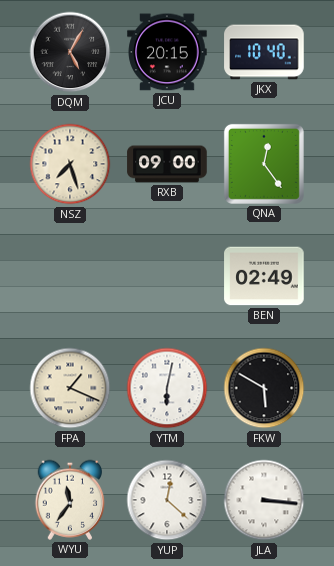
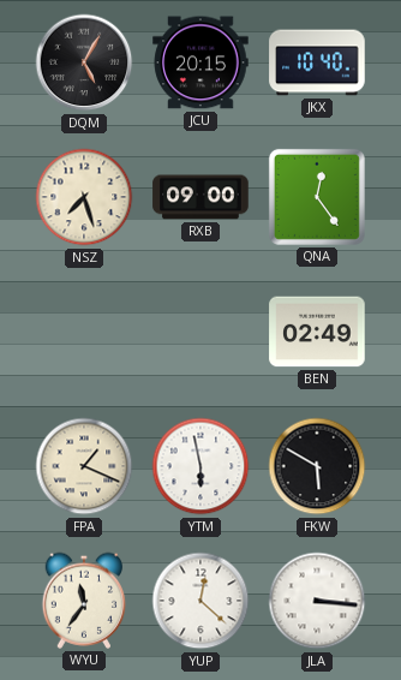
YTM: 6:02 -> 5:58
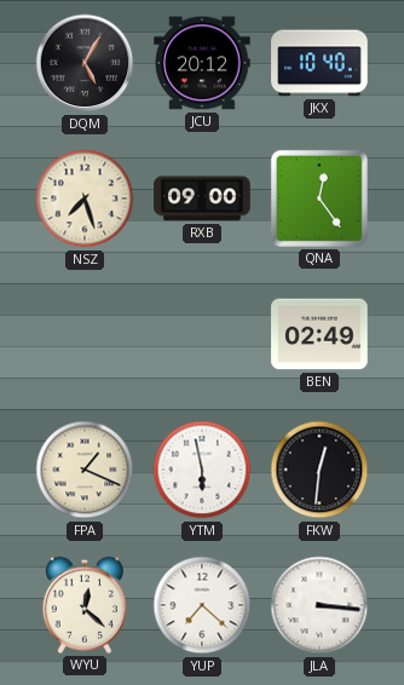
JCU: 20:15 -> 20:12
FKW: 5:50 -> 12:31
WYU: 11:36 -> 12:22
YUP: 12:22 -> 7:22
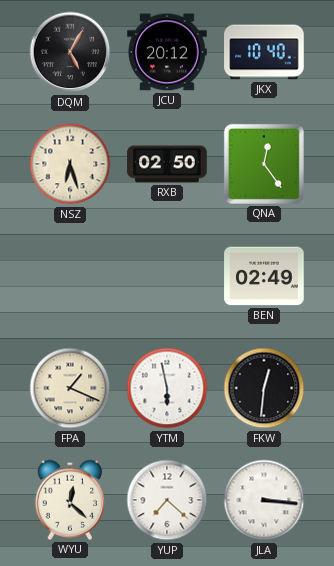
NSZ: 7:27 -> 6:27
RXB: 09:00 -> 02:50
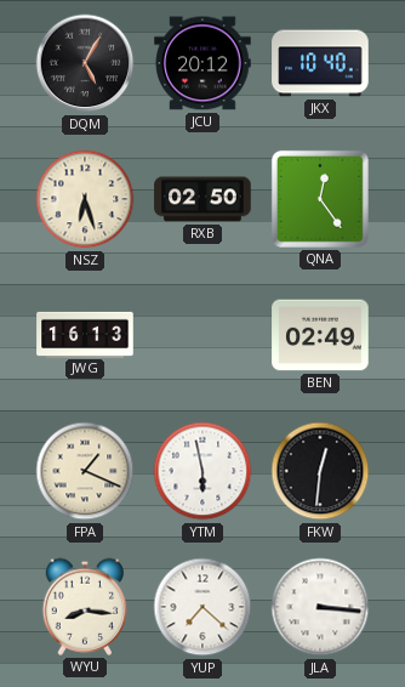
JWG: none -> 16:13
WYU: 12:22 -> 8:16
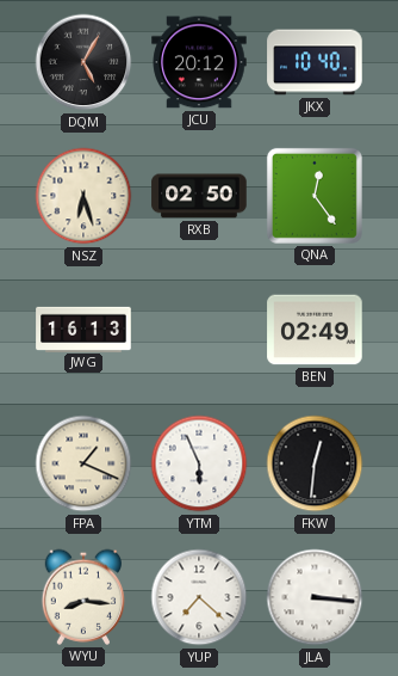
YTM: 5:58 -> 5:56
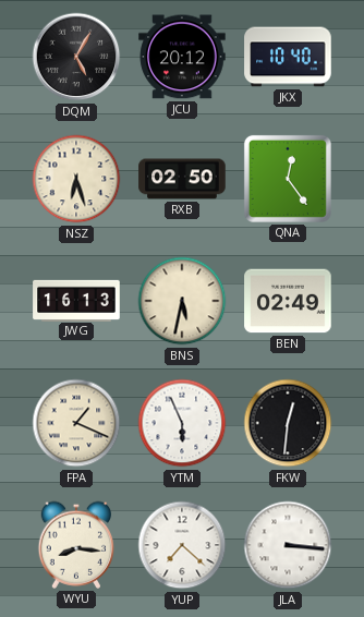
BNS: none -> 5:32
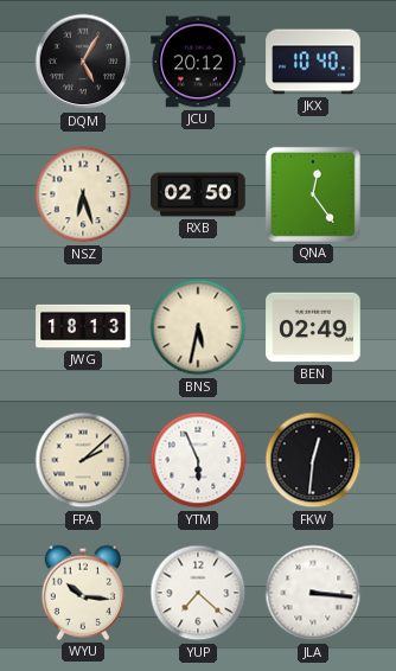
JWG: 16:13 -> 18:13
FPA: 1:19 -> 2:08
WYU: 8:16 -> 10:16
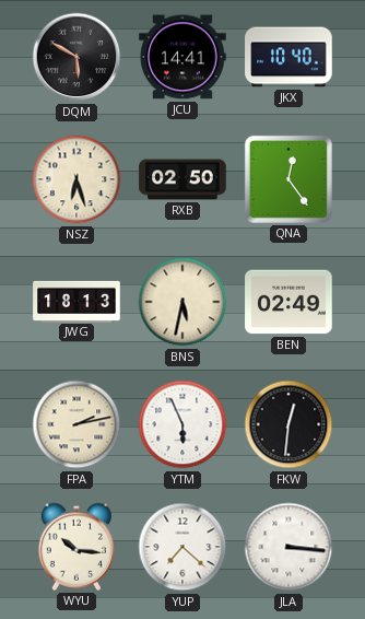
DQM: 5:05 -> 5:50
JCU: 20:12 -> 14:41
FPA: 2:08 -> 2:13
